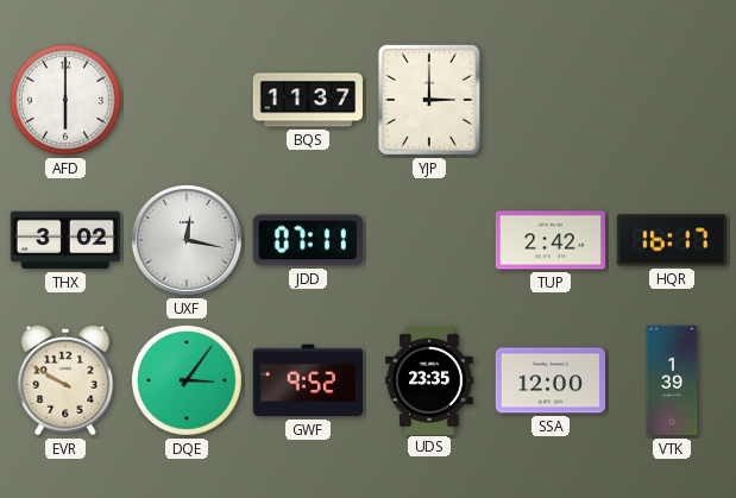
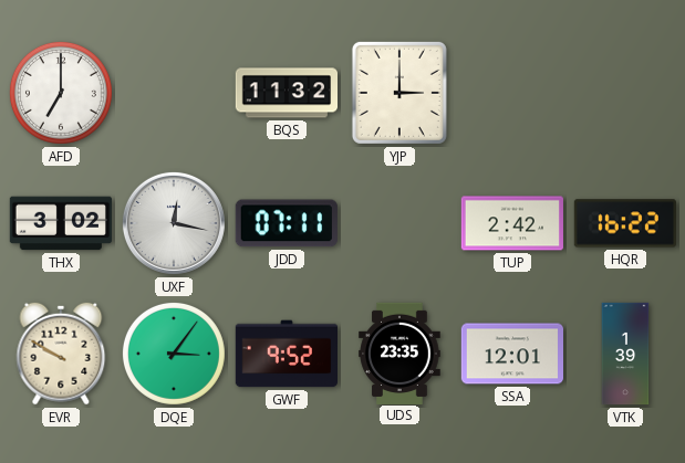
AFD: 6:00 -> 7:00
BQS: 11:37 -> 11:32
HQR: 16:17 -> 16:22
SSA: 12:00 -> 12:01
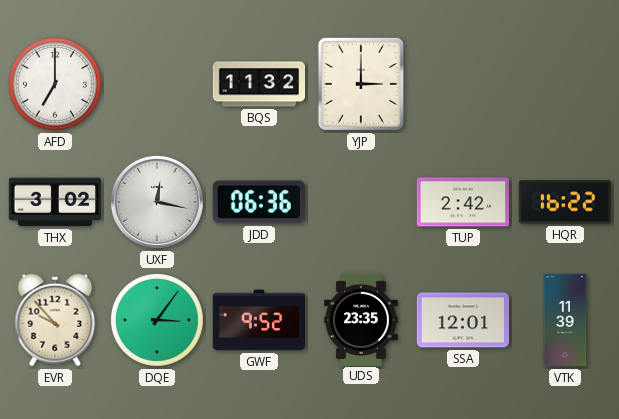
JDD: 07:11 -> 06:36
EVR: 9:50 -> 9:53
VTK: 1:39 -> 11:39
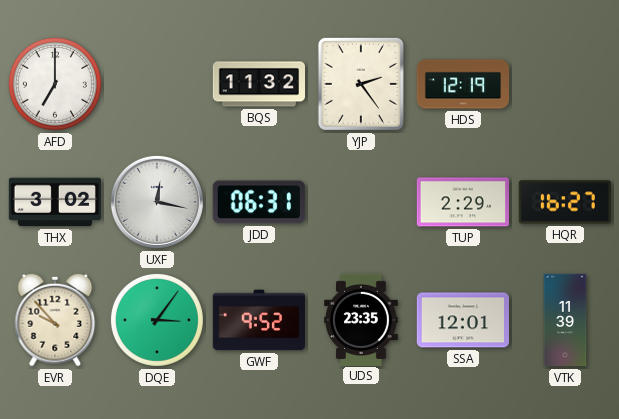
YJP: 3:00 -> 2:24
HDS: none -> 12:19
JDD: 06:36 -> 06:31
TUP: 2:42 -> 2:29
HQR: 16:22 -> 16:27
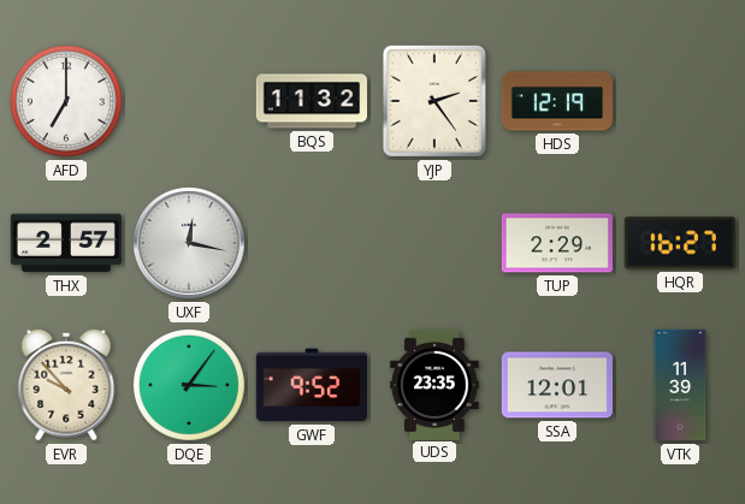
THX: 3:02 -> 2:57
JDD: 06:31 -> none
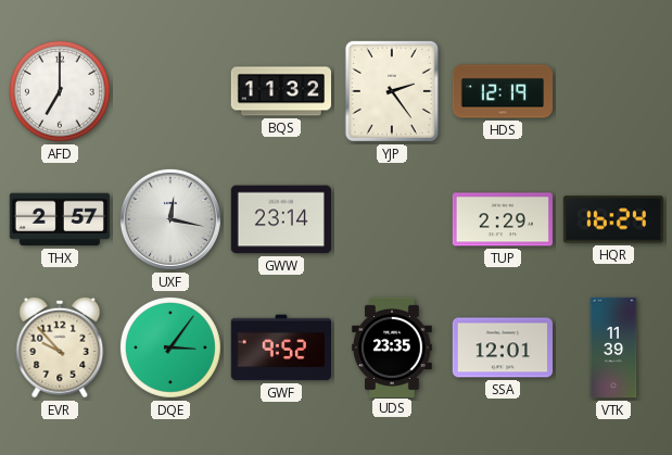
GWW: none -> 23:14
HQR: 16:27 -> 16:24
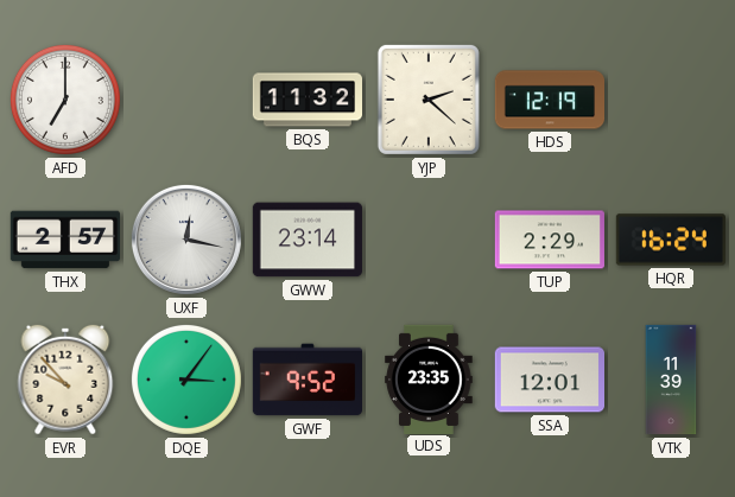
YJP: 2:24 -> 2:22
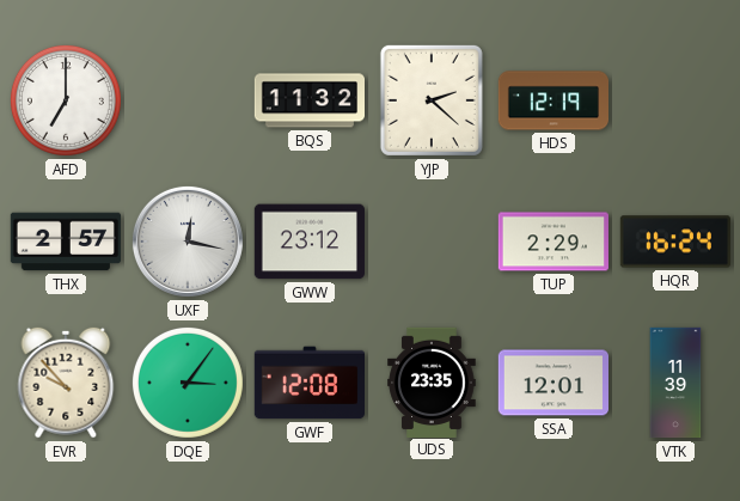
GWW: 23:14 -> 23:12
GWF: 9:52 -> 12:08
